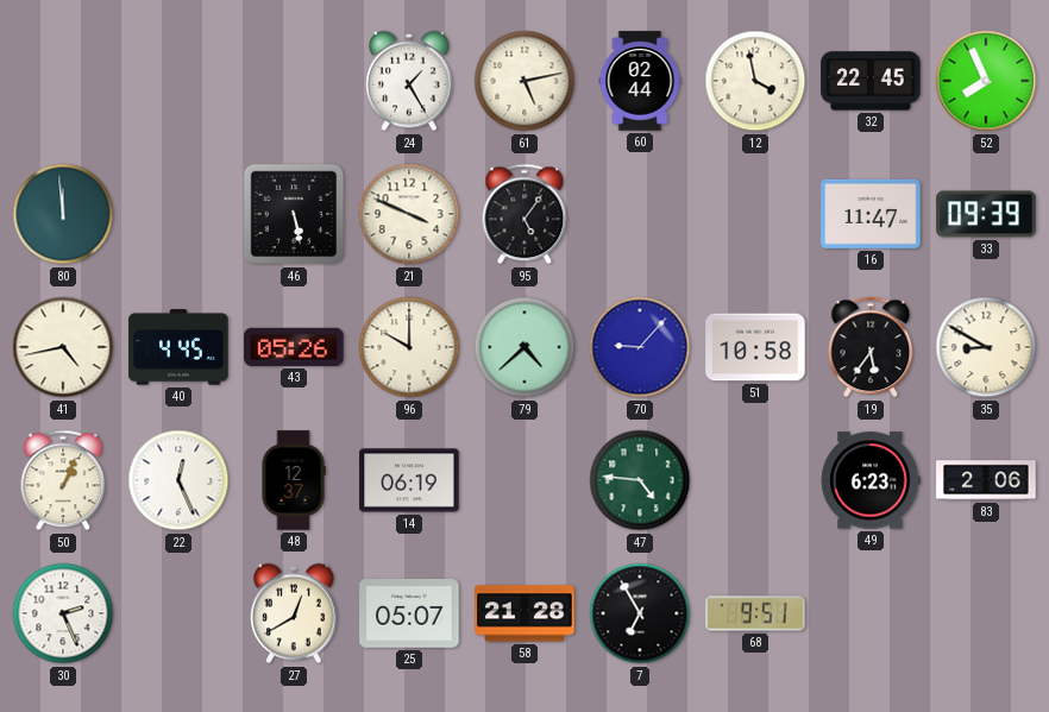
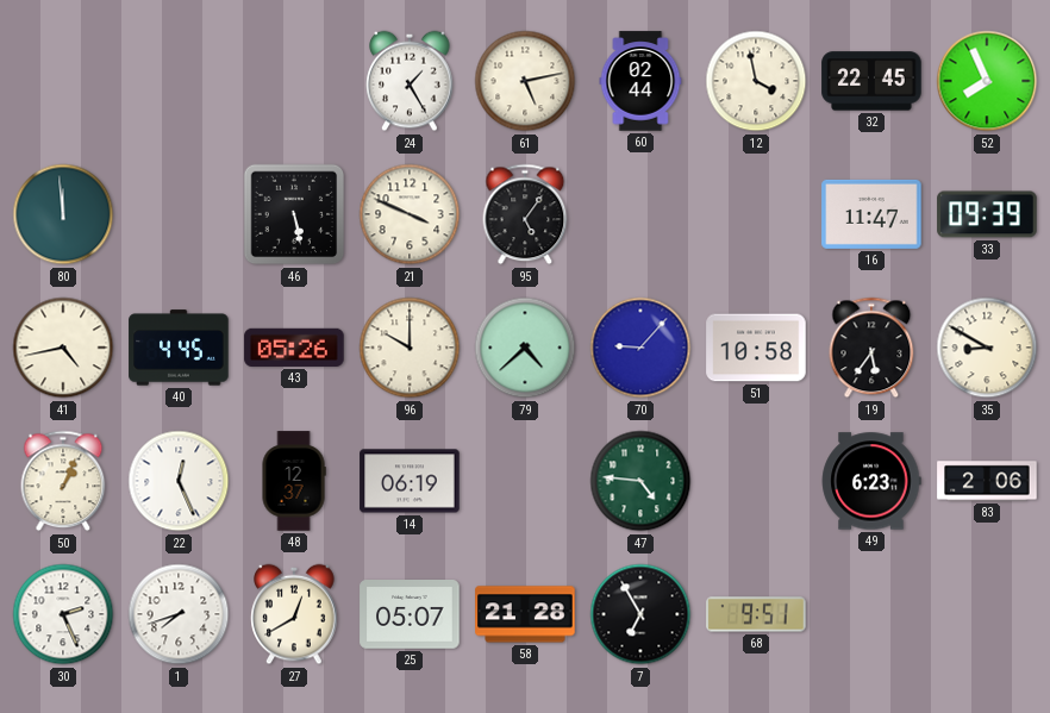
1: none -> 7:42
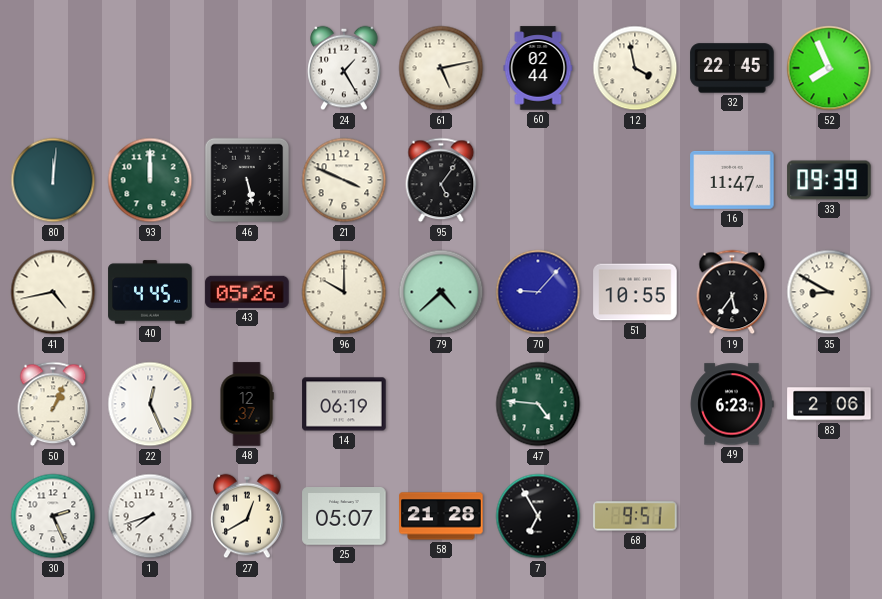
80: 11:59 -> 12:01
93: none -> 12:00
51: 10:58 -> 10:55
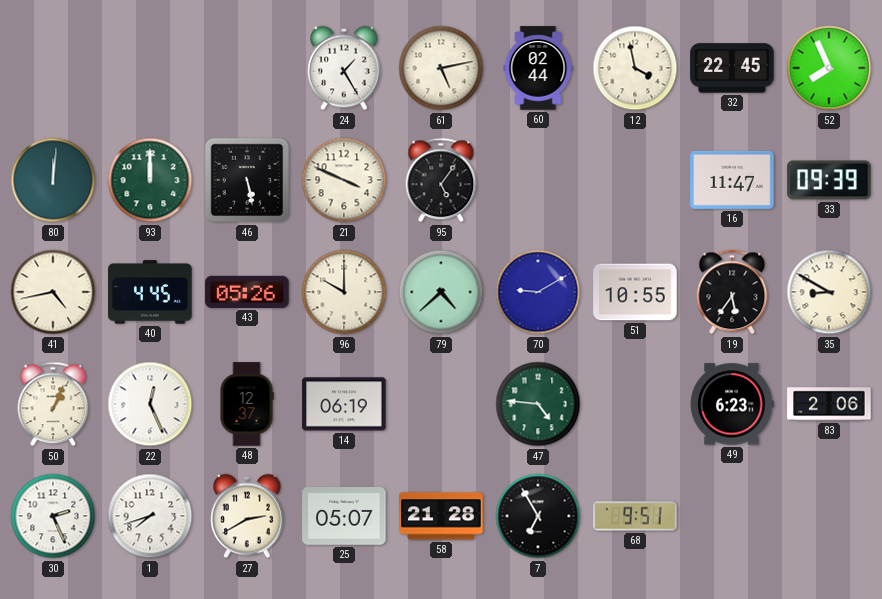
70: 9:07 -> 9:10
27: 12:40 -> 2:40
